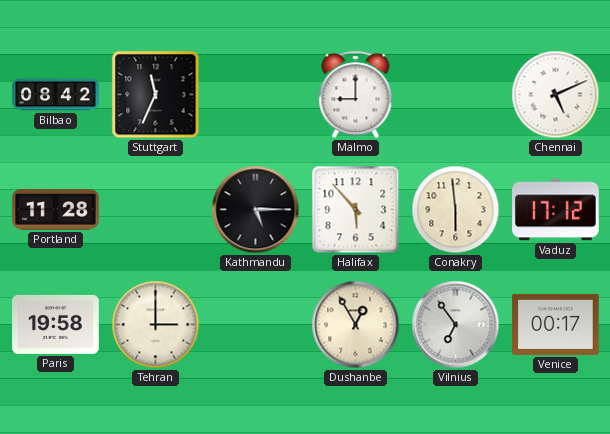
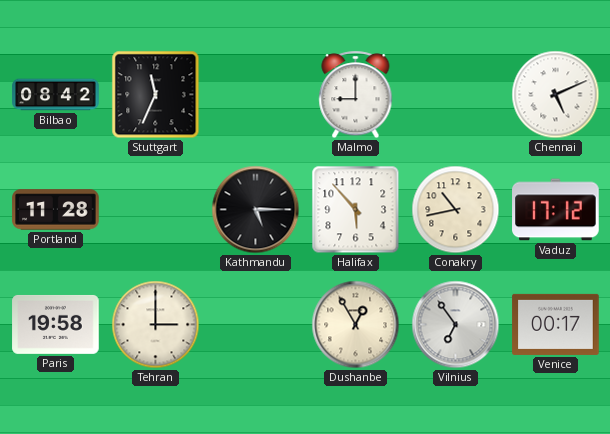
Conakry: 5:59 -> 10:43
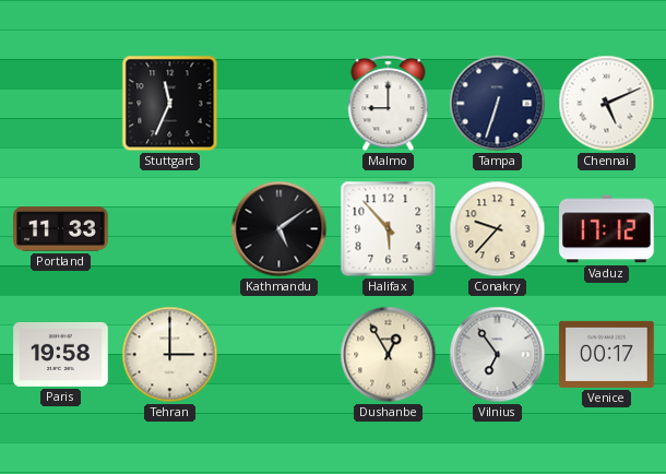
Bilbao: 08:42 -> none
Tampa: none -> 6:33
Portland: 11:28 -> 11:33
Kathmandu: 5:15 -> 5:09
Conakry: 10:43 -> 9:37
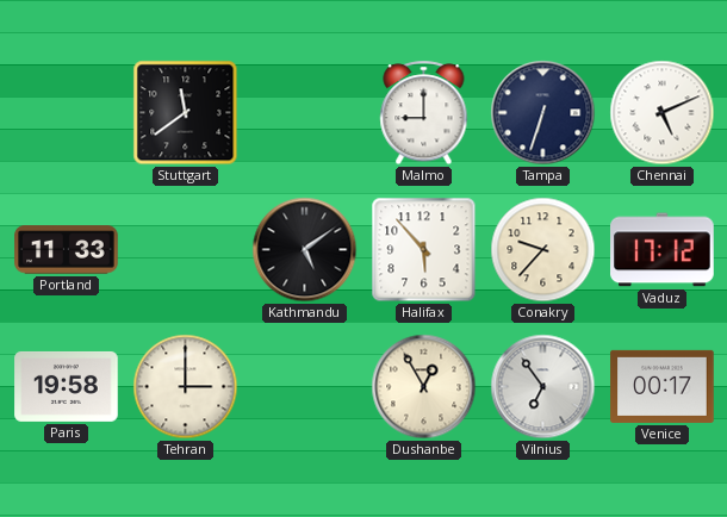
Stuttgart: 11:34 -> 11:39
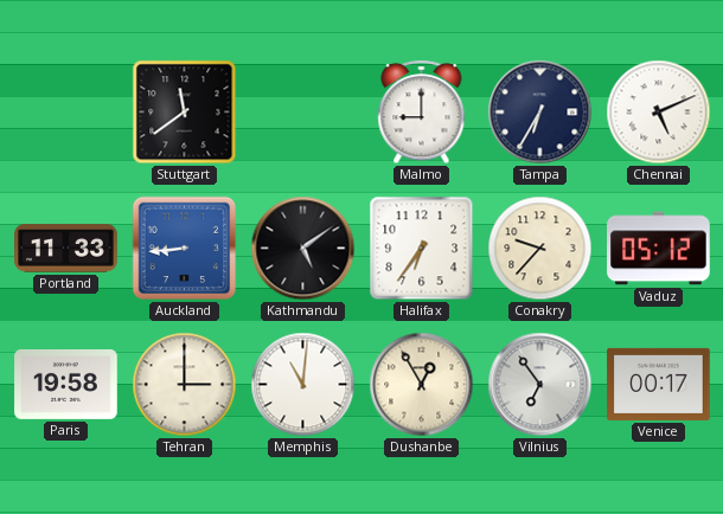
Tampa: 6:33 -> 6:35
Auckland: none -> 8:44
Halifax: 5:53 -> 6:36
Vaduz: 17:12 -> 05:12
Memphis: none -> 11:01
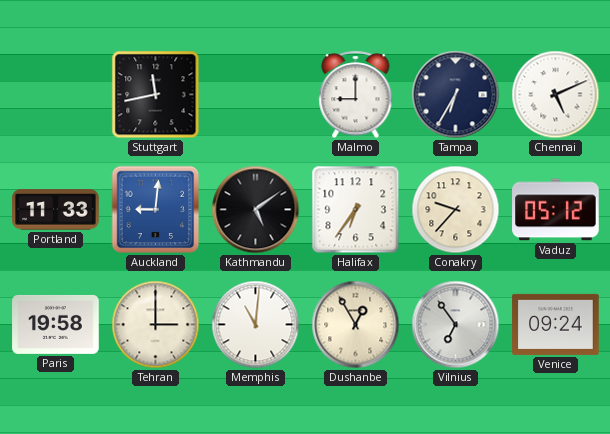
Stuttgart: 11:39 -> 11:43
Auckland: 8:44 -> 9:01
Venice: 00:17 -> 09:24
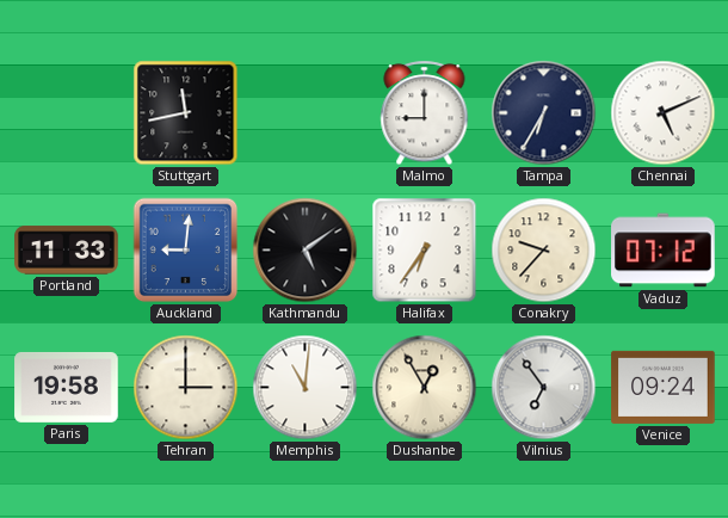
Vaduz: 05:12 -> 07:12
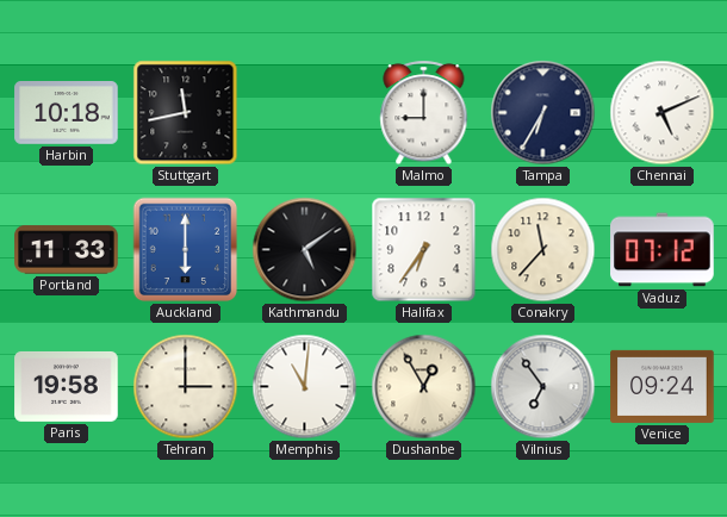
Harbin: none -> 10:18
Auckland: 9:01 -> 6:00
Conakry: 9:37 -> 11:37
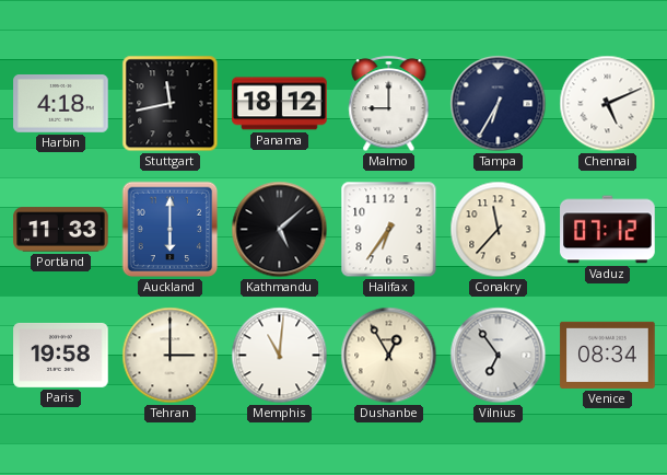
Harbin: 10:18 -> 4:18
Panama: none -> 18:12
Kathmandu: 5:09 -> 5:08
Venice: 09:24 -> 08:34
